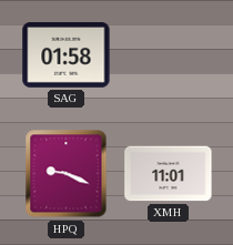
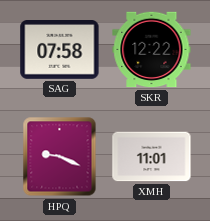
SAG: 01:58 -> 07:58
SKR: none -> 12:22
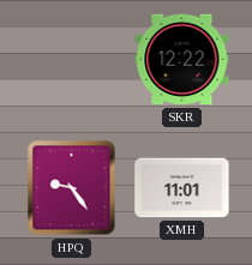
SAG: 07:58 -> none
HPQ: 9:19 -> 9:24
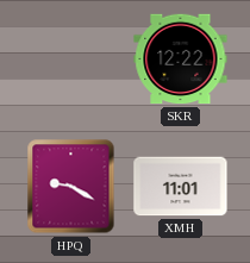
HPQ: 9:24 -> 9:20
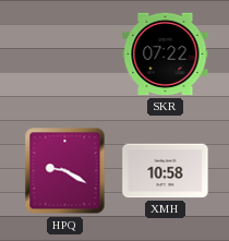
SKR: 12:22 -> 07:22
XMH: 11:01 -> 10:58
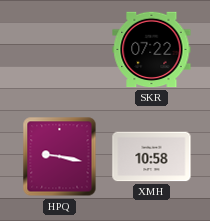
HPQ: 9:20 -> 9:17
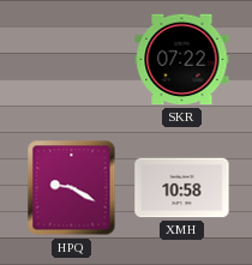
HPQ: 9:17 -> 9:20
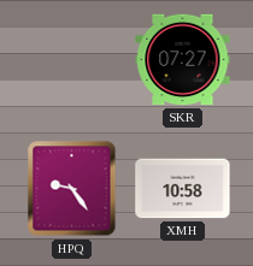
SKR: 07:22 -> 07:27
HPQ: 9:20 -> 9:24
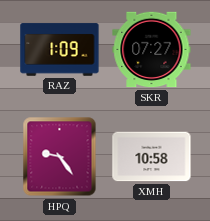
RAZ: none -> 1:09
